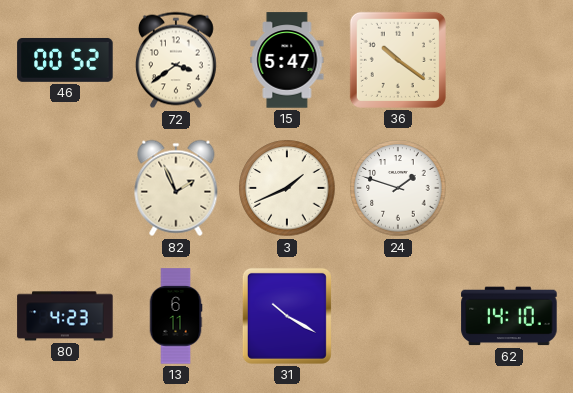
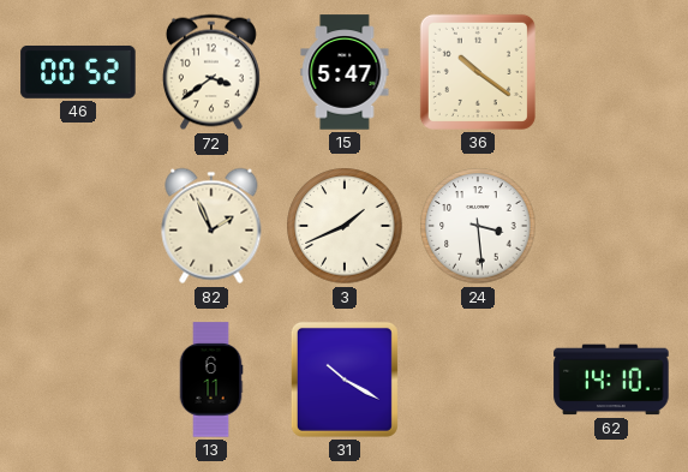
24: 1:48 -> 3:29
80: 4:23 -> none
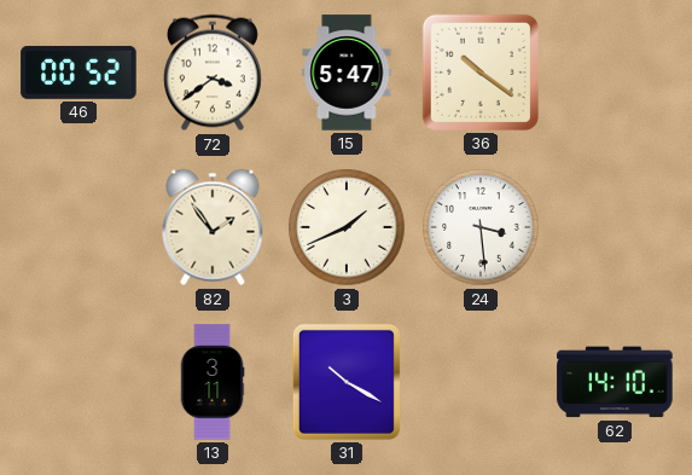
82: 1:56 -> 1:54
13: 6:11 -> 3:11
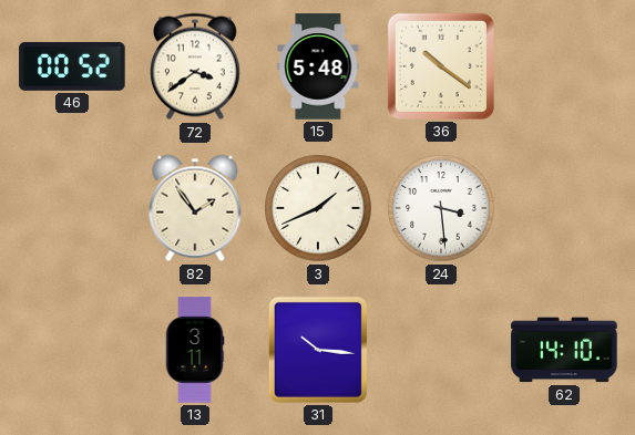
15: 5:47 -> 5:48
31: 10:20 -> 10:16
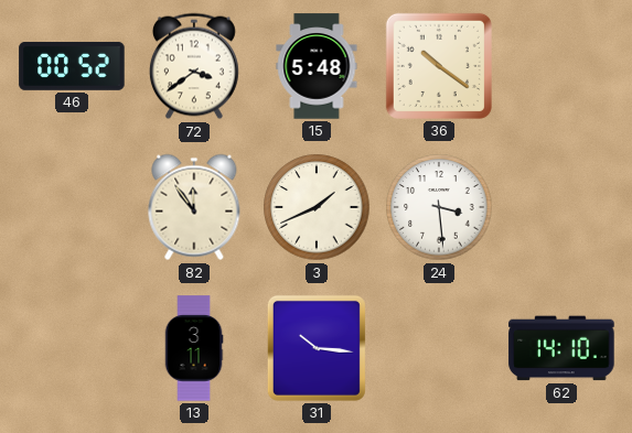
82: 1:54 -> 11:54
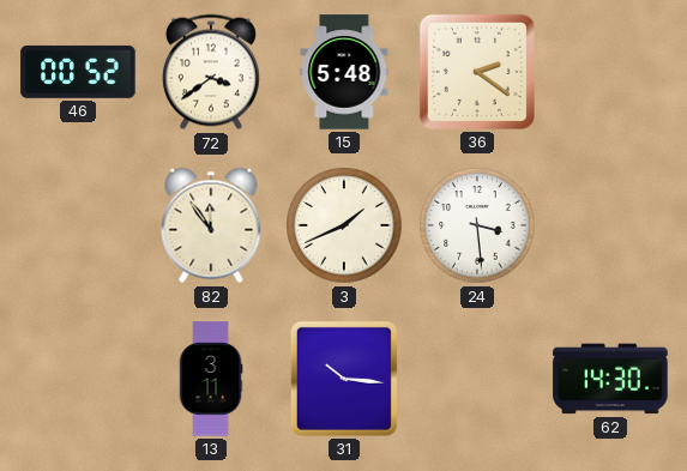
36: 10:21 -> 2:21
62: 14:10 -> 14:30
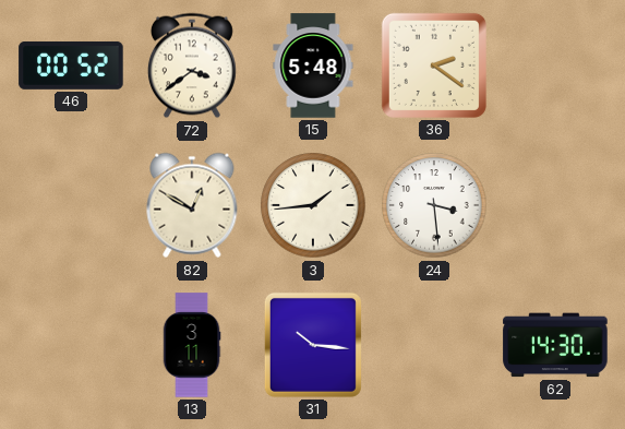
82: 11:54 -> 12:50
3: 1:41 -> 1:44
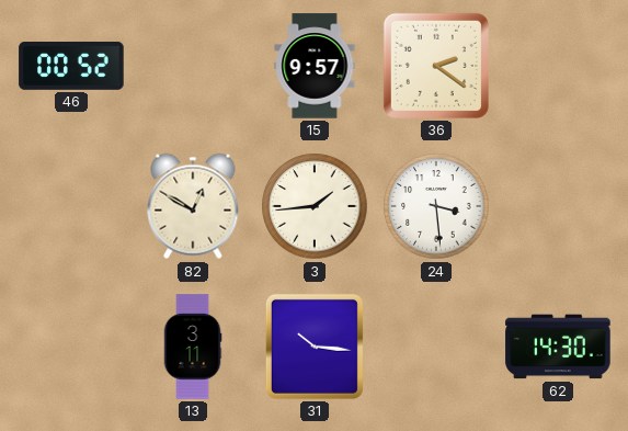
72: 3:39 -> none
15: 5:48 -> 9:57
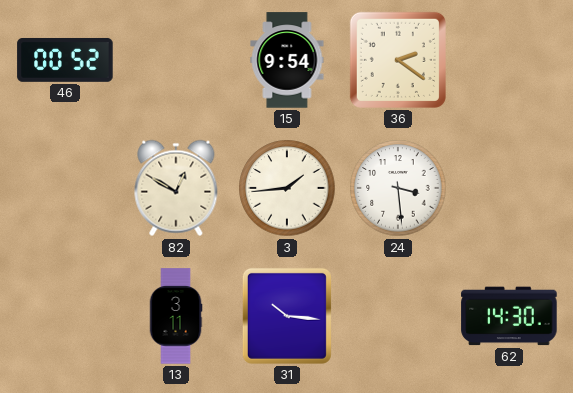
15: 9:57 -> 9:54
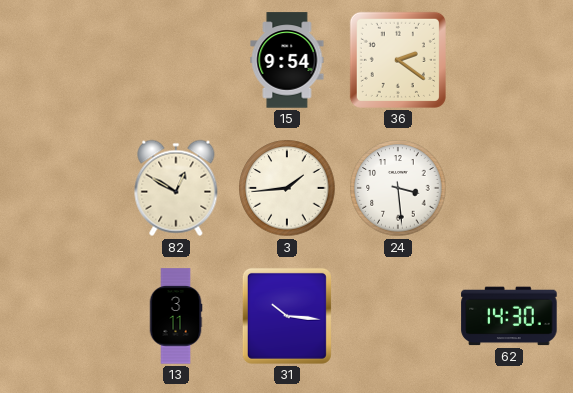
46: 00:52 -> none
